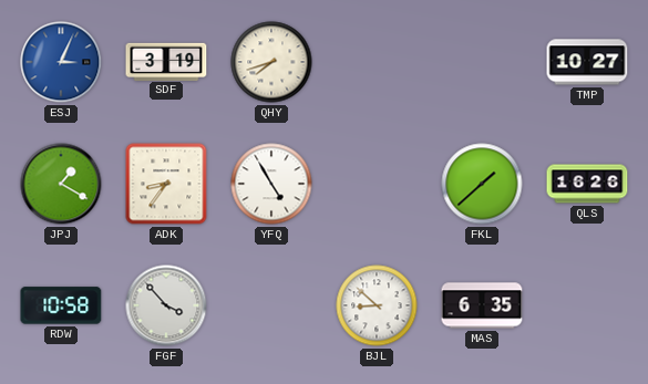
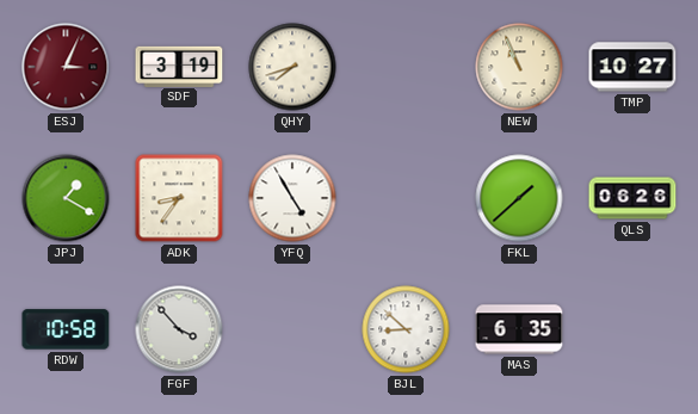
ESJ dial: blue -> burgundy
NEW: none -> 10:56
QLS: 16:26 -> 06:26
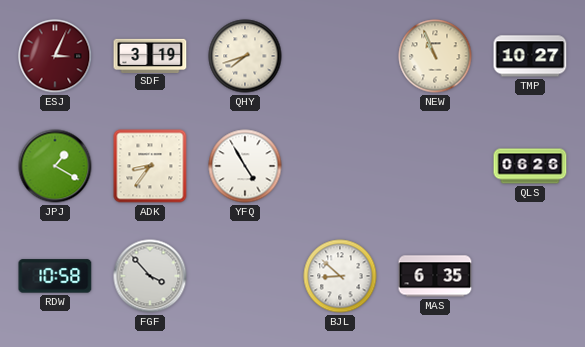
FKL: 1:38 -> none
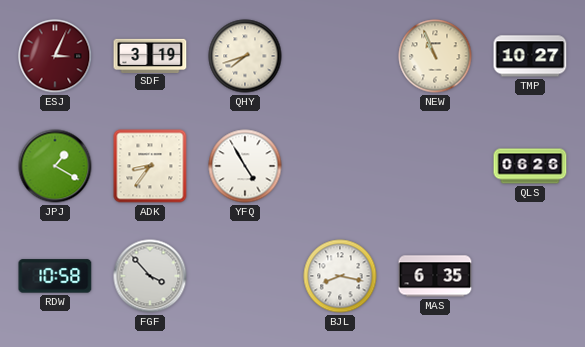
BJL: 8:52 -> 8:17
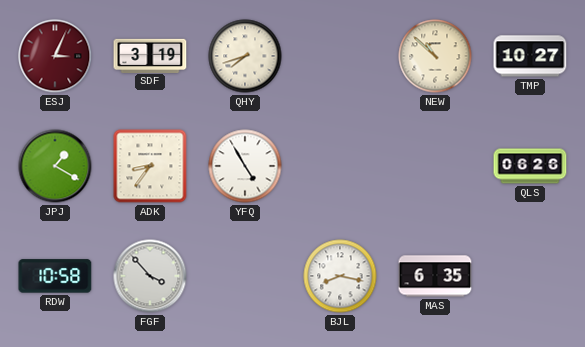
NEW: 10:56 -> 10:52
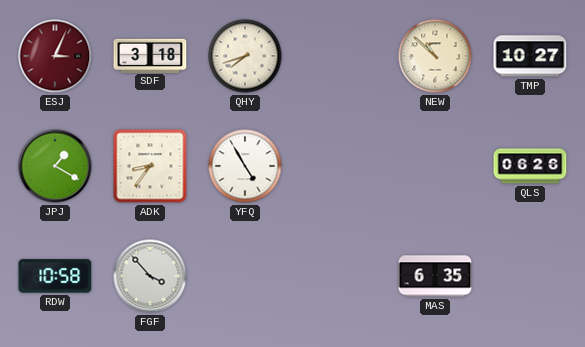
SDF: 3:19 -> 3:18
BJL: 8:17 -> none
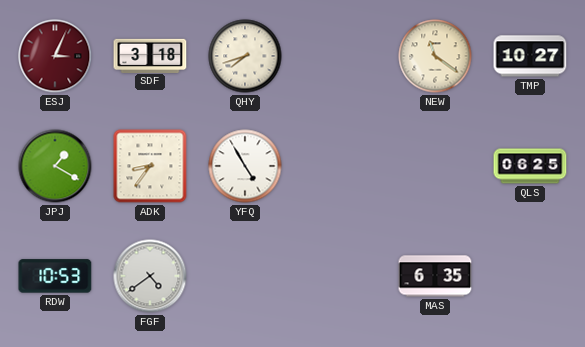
NEW: 10:52 -> 11:21
QLS: 06:26 -> 06:25
RDW: 10:58 -> 10:53
FGF: 3:53 -> 4:39
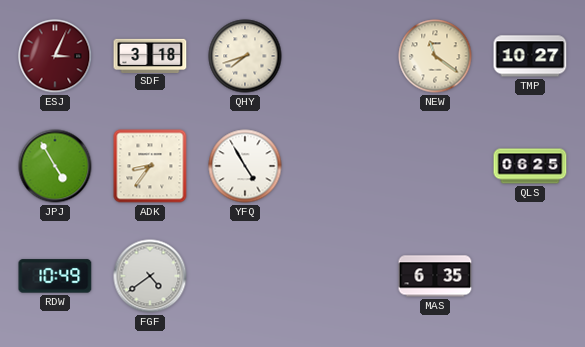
JPJ: 1:20 -> 4:55
RDW: 10:53 -> 10:49
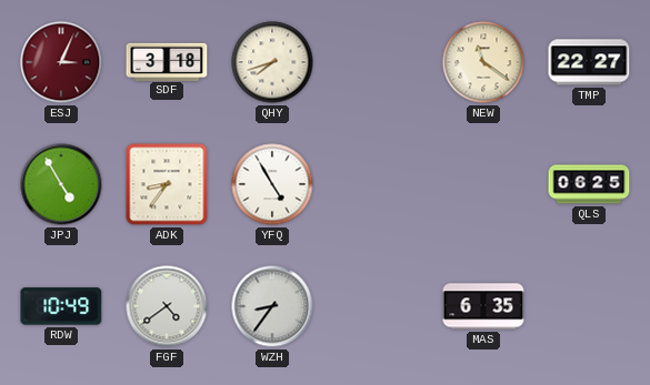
TMP: 10:27 -> 22:27
WZH: none -> 8:36
